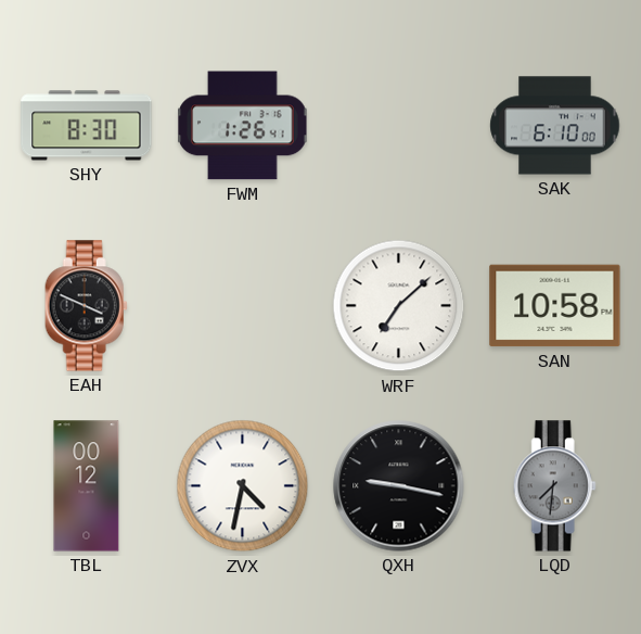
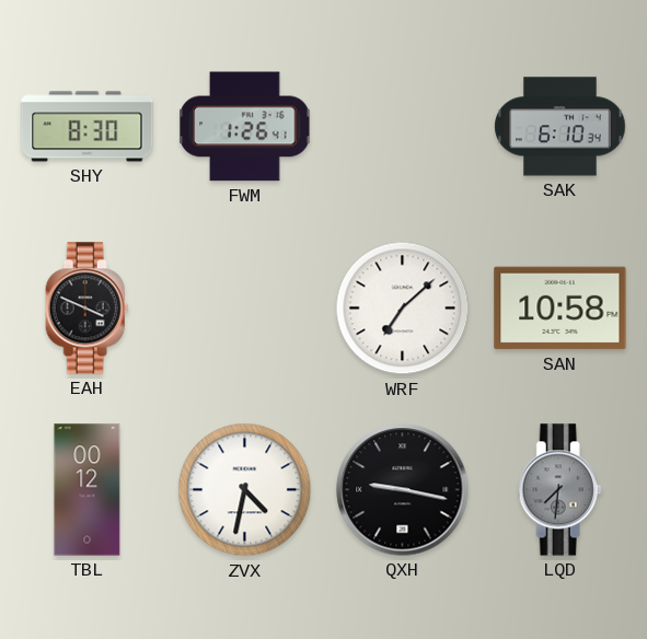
SAK: 6:10:00 -> 6:10:34
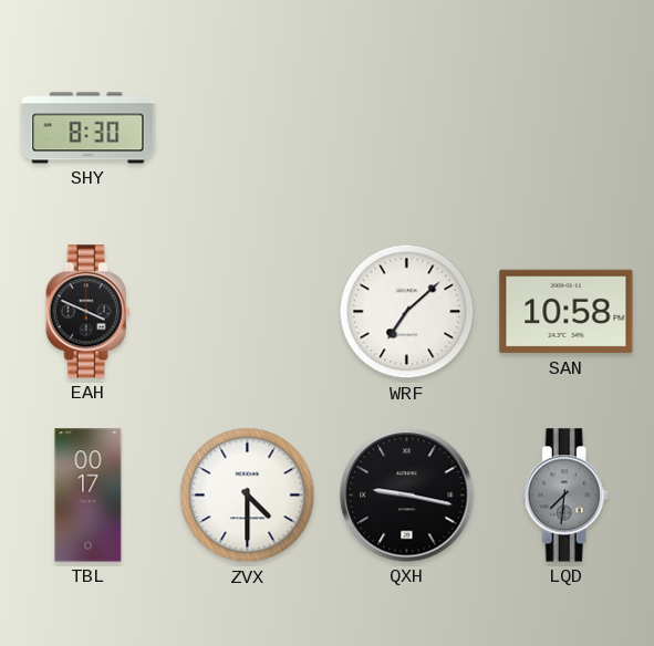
FWM: 1:26 -> none
SAK: 6:10 -> none
TBL: 00:12 -> 00:17
ZVX: 4:32 -> 4:30
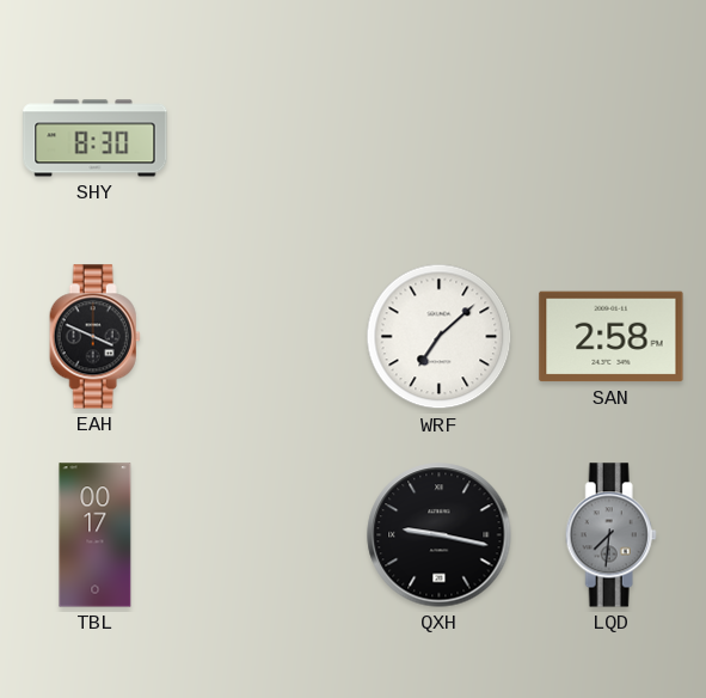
SAN: 10:58 -> 2:58
ZVX: 4:30 -> none
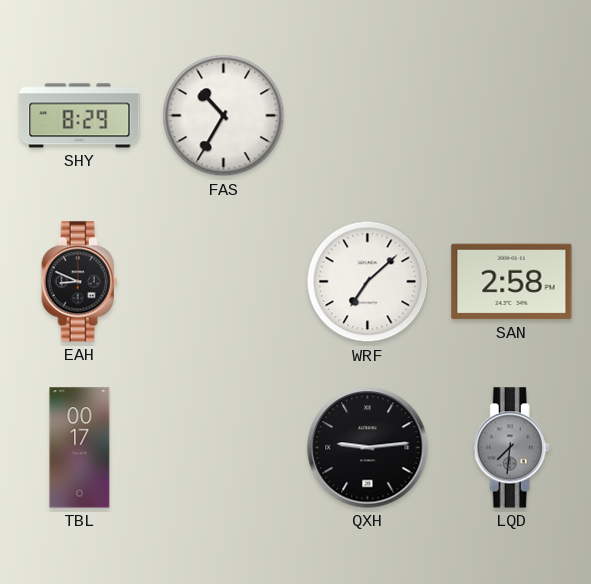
SHY: 8:30 -> 8:29
FAS: none -> 10:35
EAH: 3:49 -> 8:49
QXH: 9:17 -> 9:14
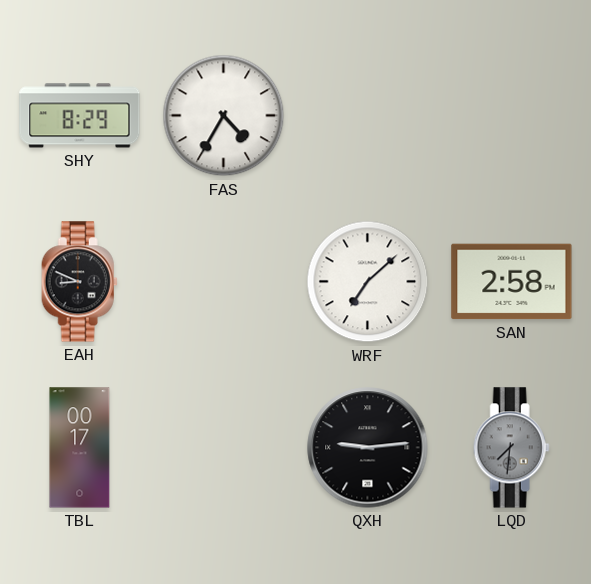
FAS: 10:35 -> 4:35
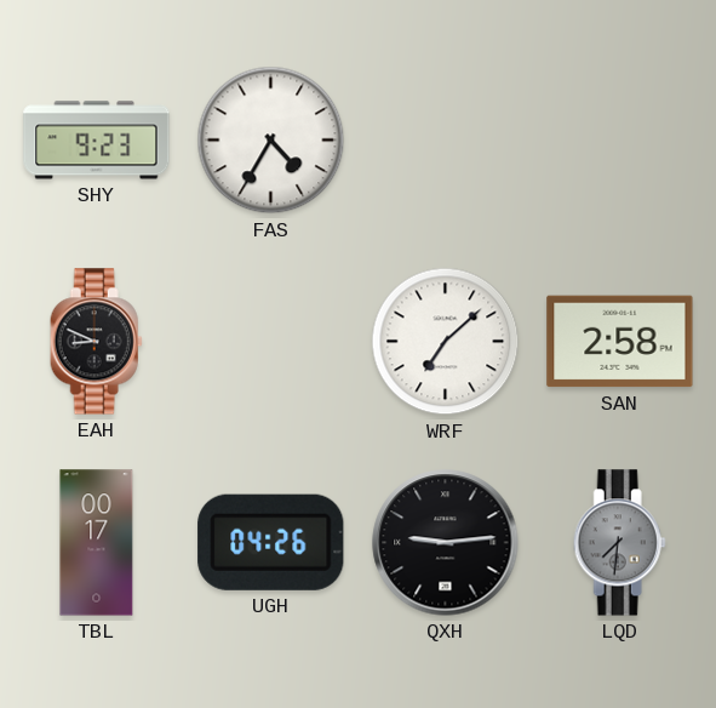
SHY: 8:29 -> 9:23
UGH: none -> 04:26
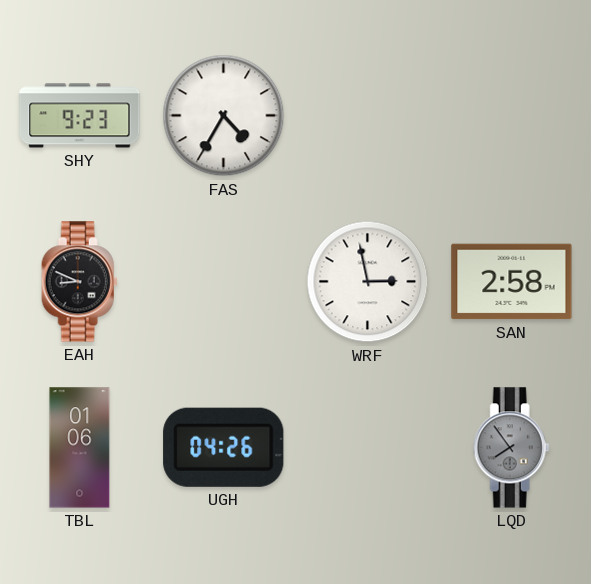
WRF: 7:08 -> 2:58
TBL: 00:17 -> 01:06
QXH: 9:14 -> none
LQD: 7:31 -> 7:54
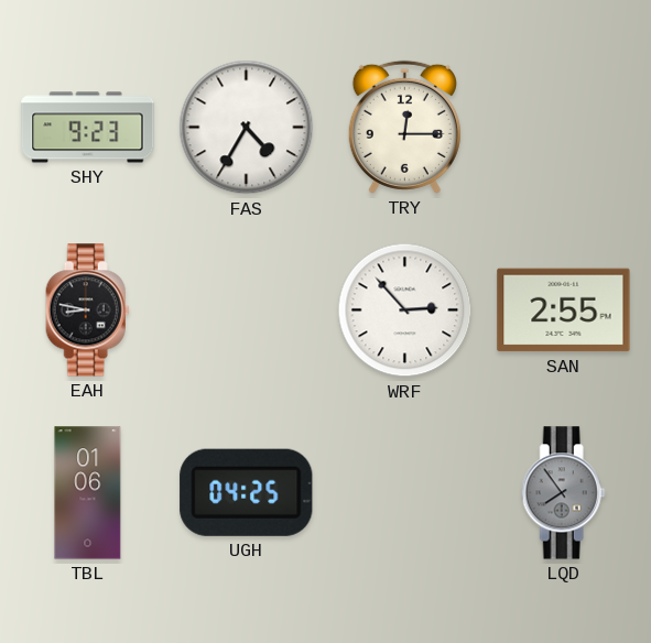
TRY: none -> 12:15
EAH: 8:49 -> 8:47
WRF: 2:58 -> 2:53
SAN: 2:58 -> 2:55
UGH: 04:26 -> 04:25
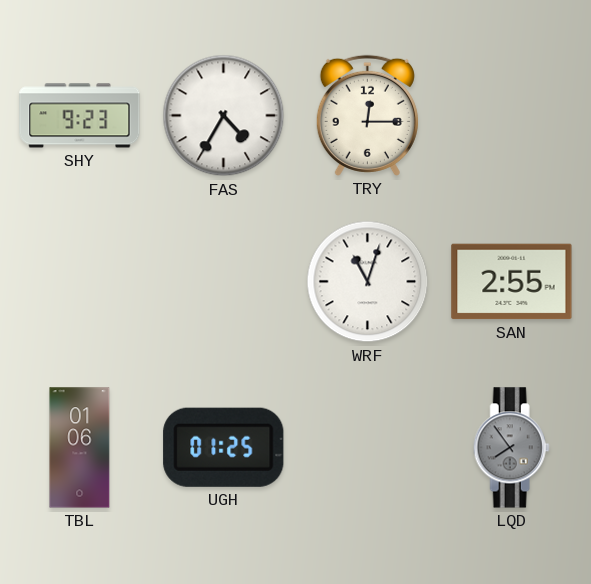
EAH: 8:47 -> none
WRF: 2:53 -> 11:03
UGH: 04:25 -> 01:25
